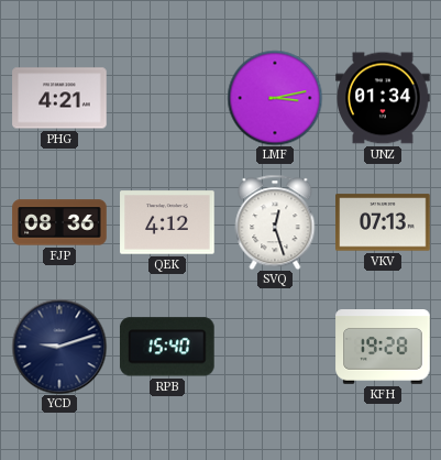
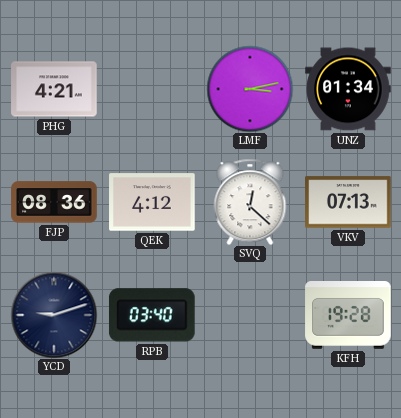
SVQ: 12:27 -> 12:22
RPB: 15:40 -> 03:40
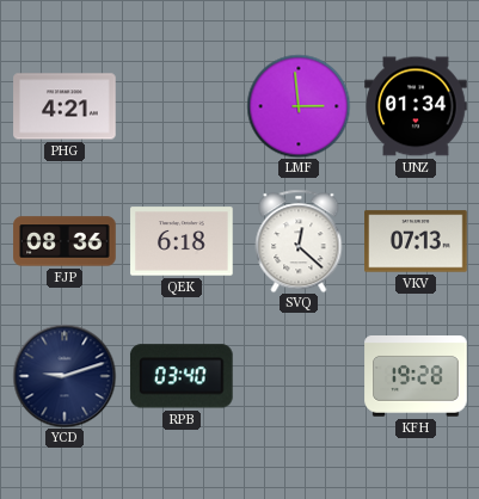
LMF: 3:13 -> 2:59
QEK: 4:12 -> 6:18
